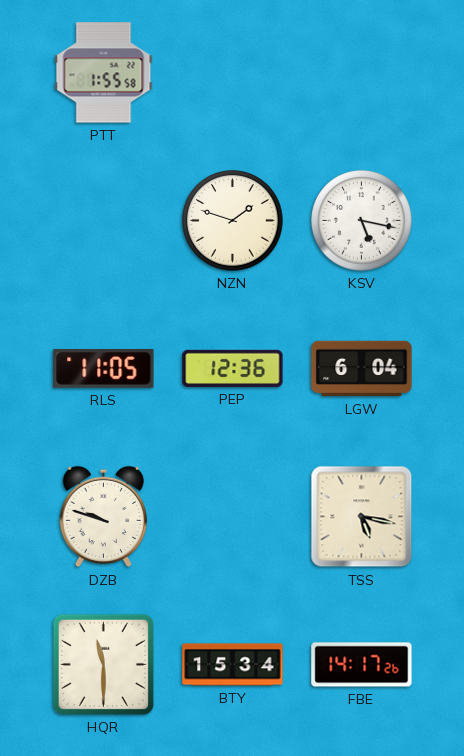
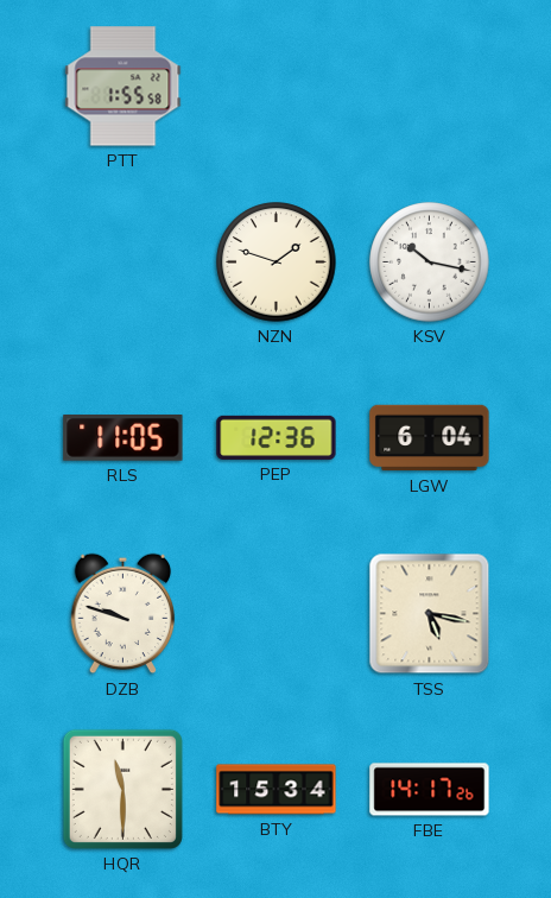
KSV: 5:17 -> 10:17
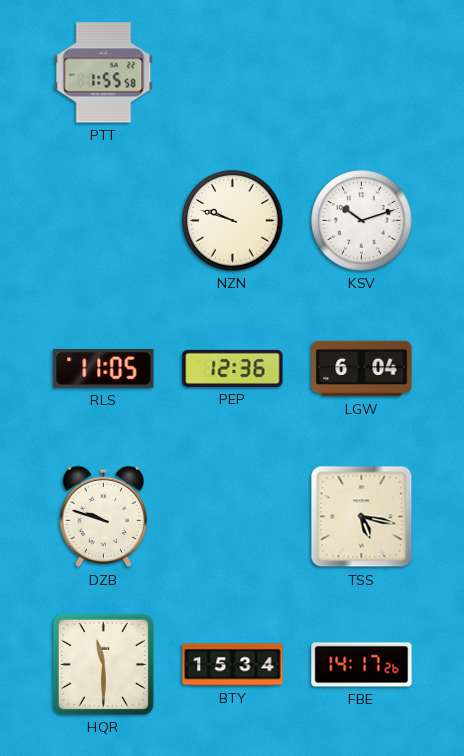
NZN: 1:48 -> 9:48
KSV: 10:17 -> 10:12
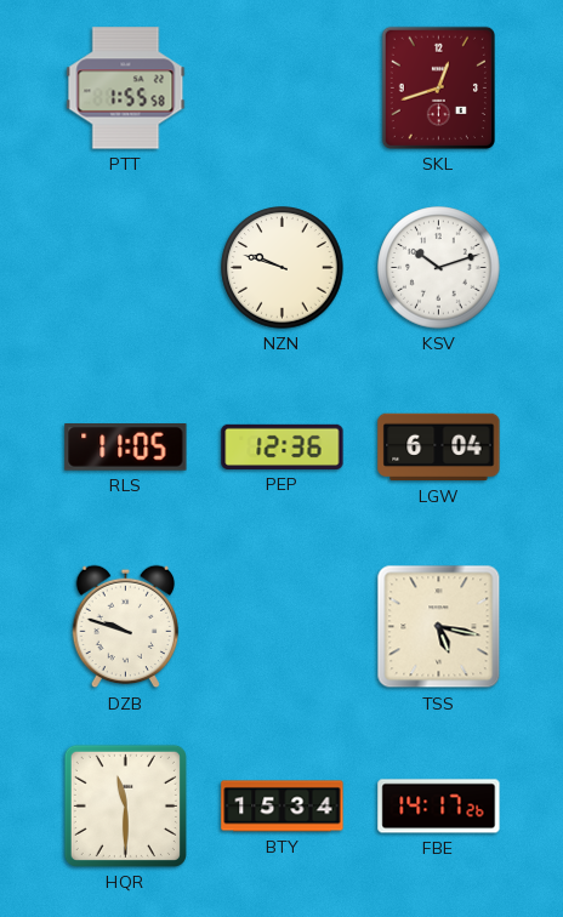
SKL: none -> 12:42
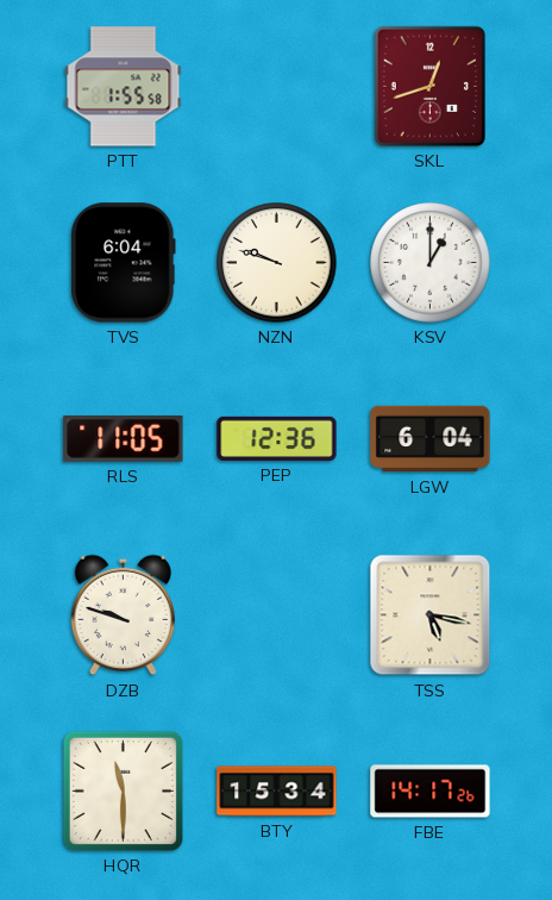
TVS: none -> 6:04
KSV: 10:12 -> 1:00
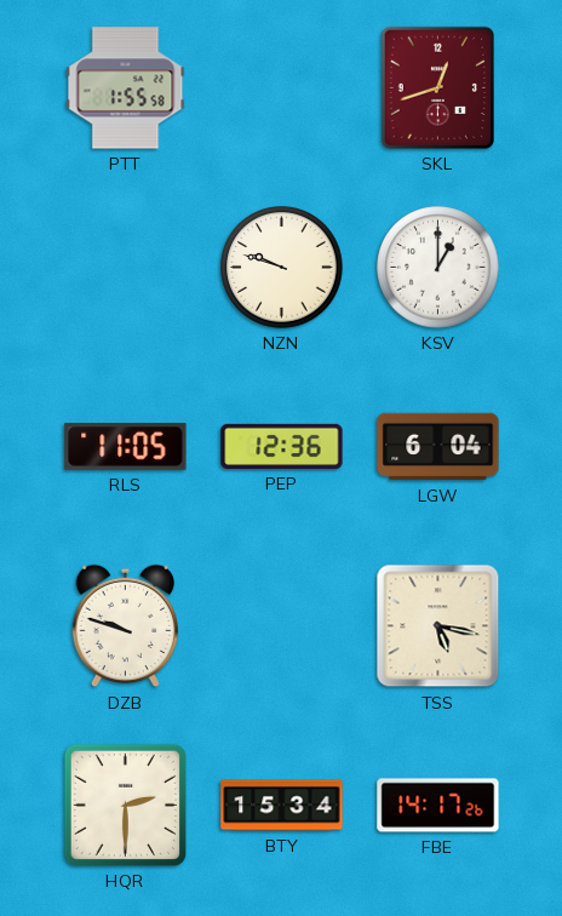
TVS: 6:04 -> none
HQR: 11:30 -> 2:30
